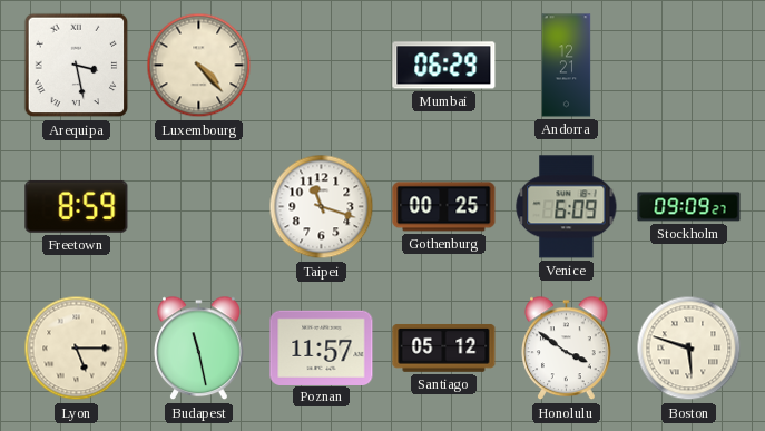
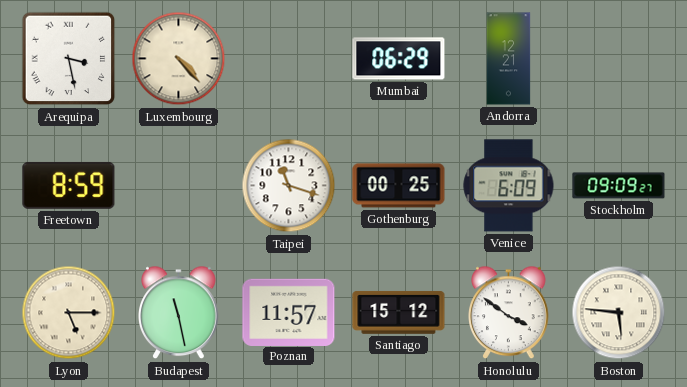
Santiago: 05:12 -> 15:12
Boston: 5:48 -> 5:46
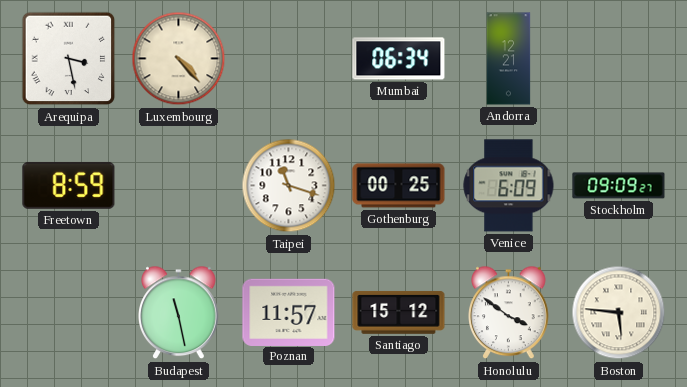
Mumbai: 06:29 -> 06:34
Lyon: 5:15 -> none
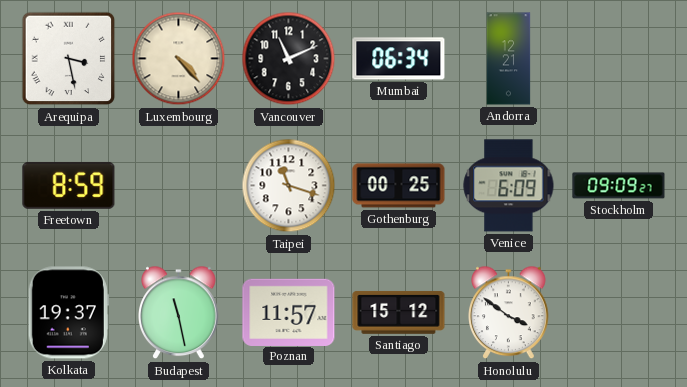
Vancouver: none -> 11:11
Kolkata: none -> 19:37
Boston: 5:46 -> none
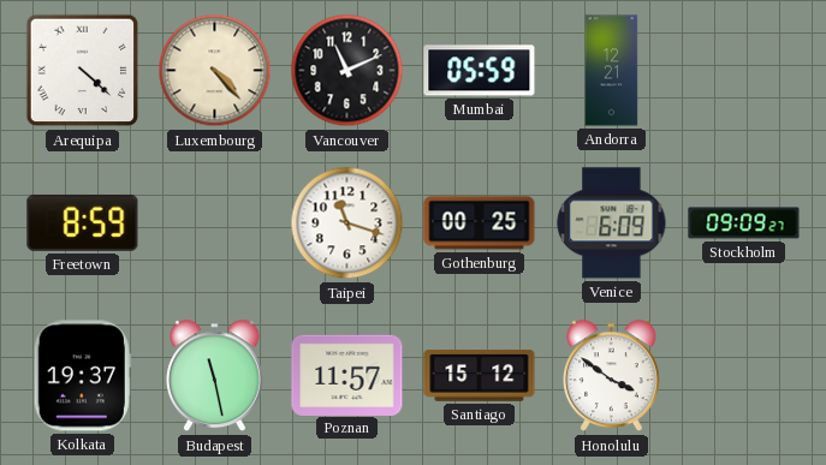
Arequipa: 3:28 -> 4:22
Mumbai: 06:34 -> 05:59
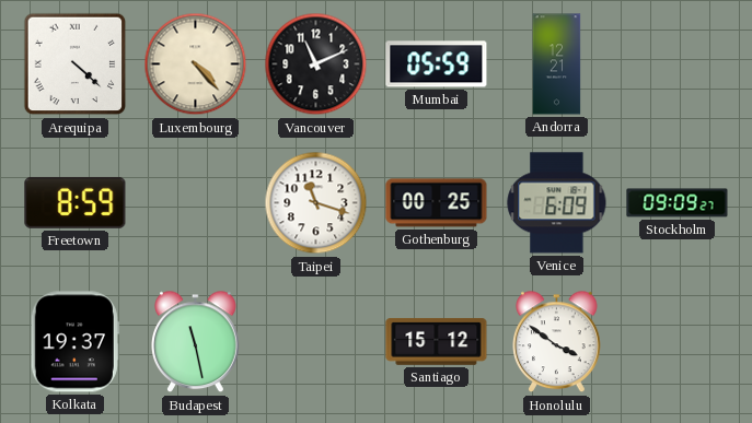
Poznan: 11:57 -> none
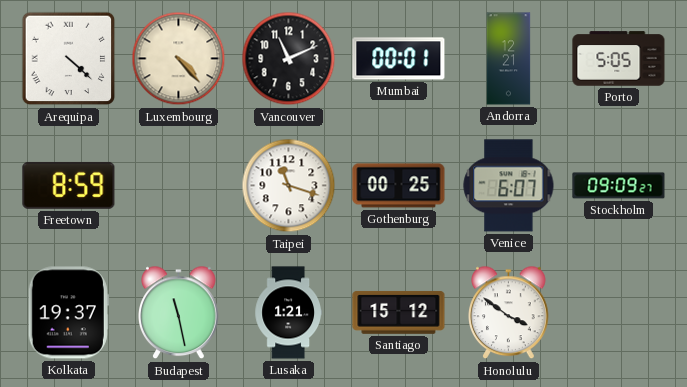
Mumbai: 05:59 -> 00:01
Porto: none -> 5:05
Venice: 6:09 -> 6:07
Lusaka: none -> 1:21
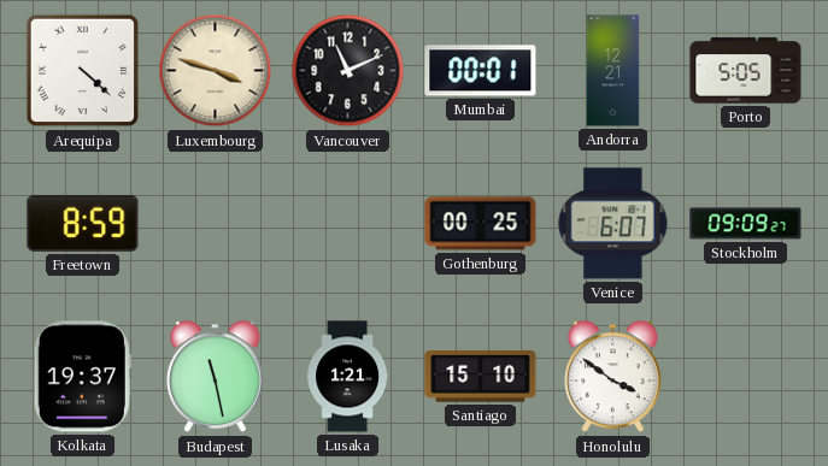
Luxembourg: 4:23 -> 3:48
Taipei: 11:18 -> none
Santiago: 15:12 -> 15:10
